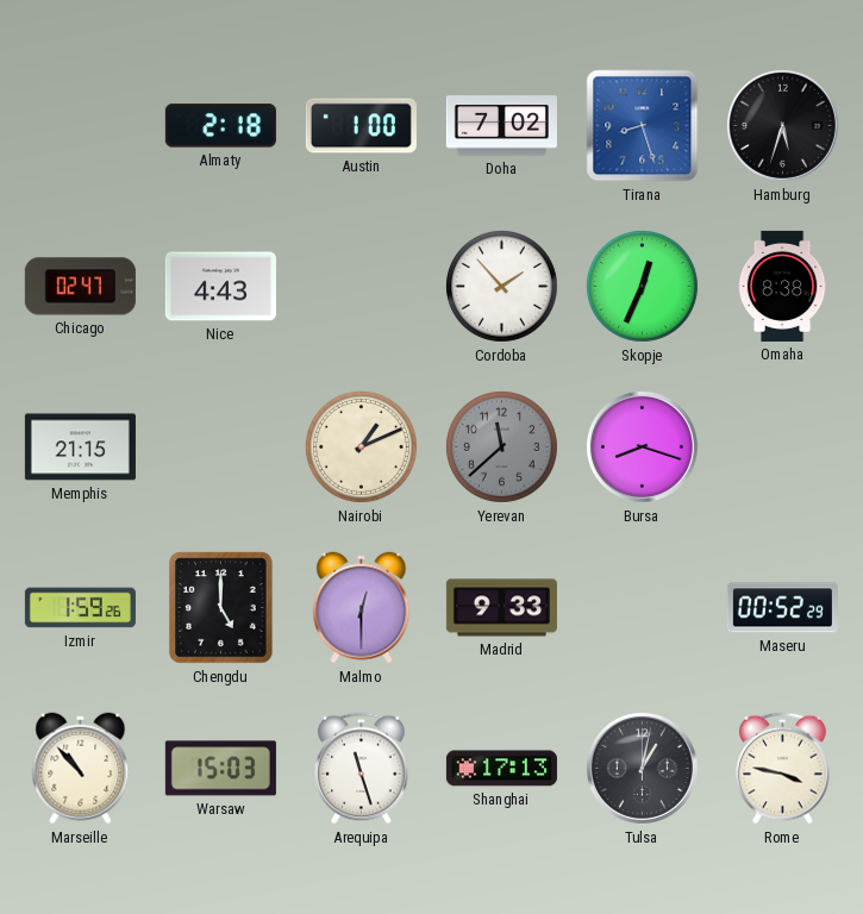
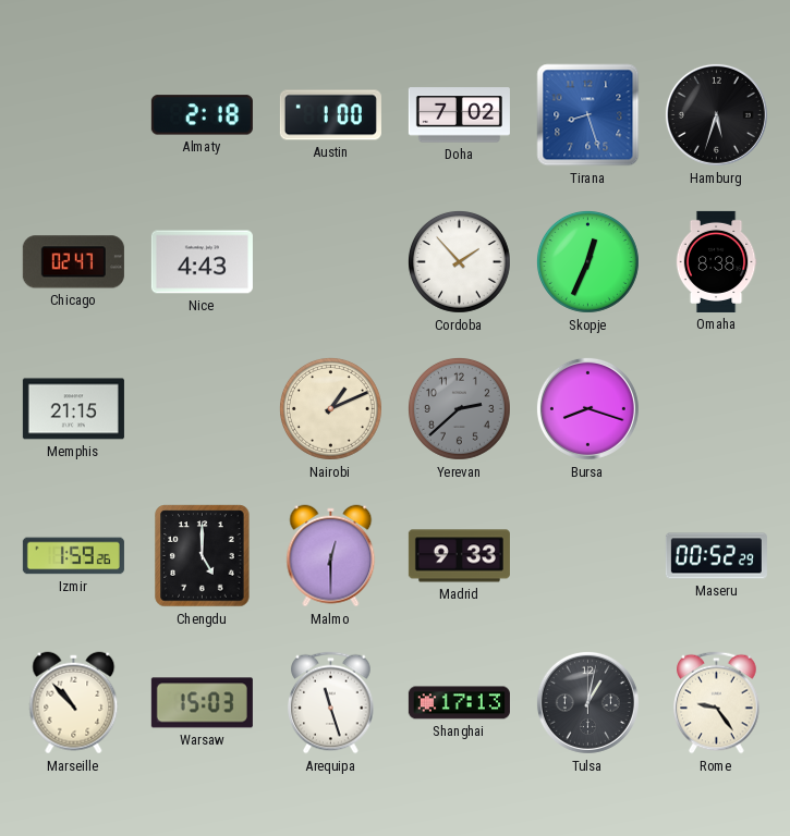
Yerevan: 11:38 -> 2:38
Rome: 3:47 -> 9:24
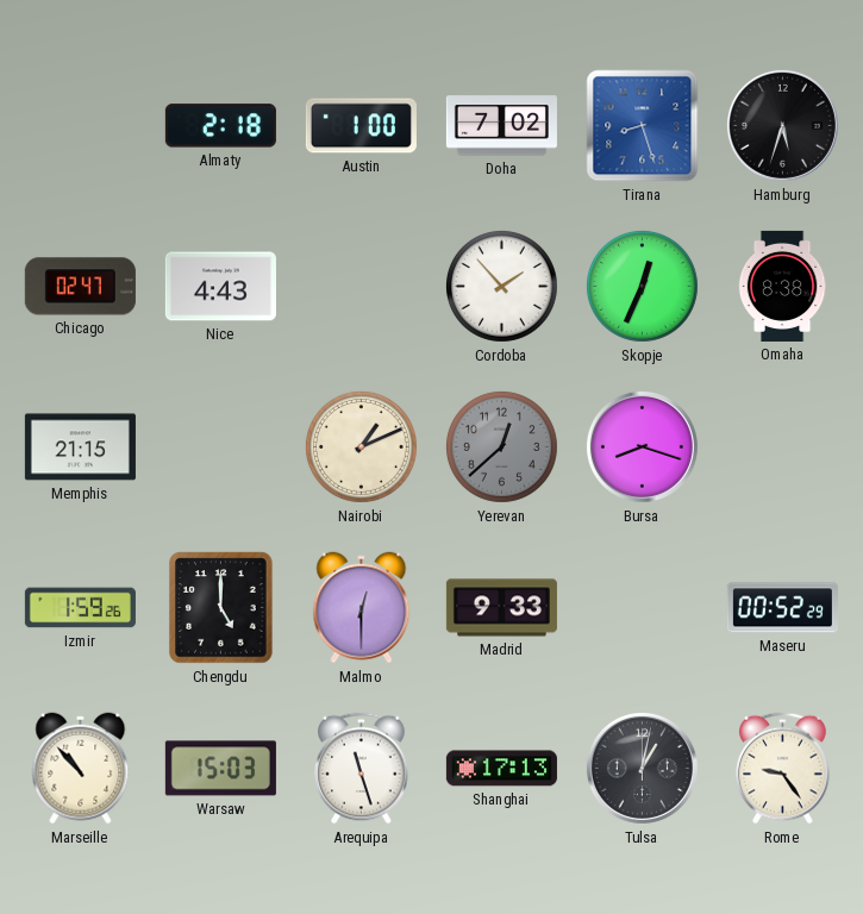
Yerevan: 2:38 -> 12:38
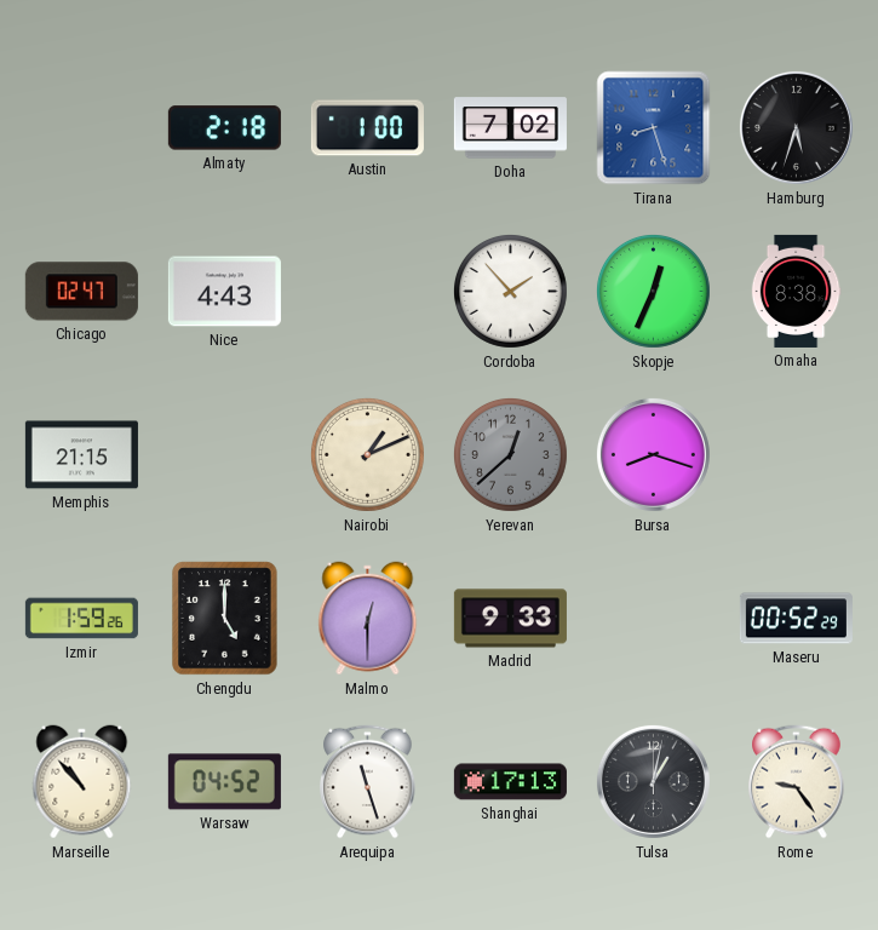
Warsaw: 15:03 -> 04:52
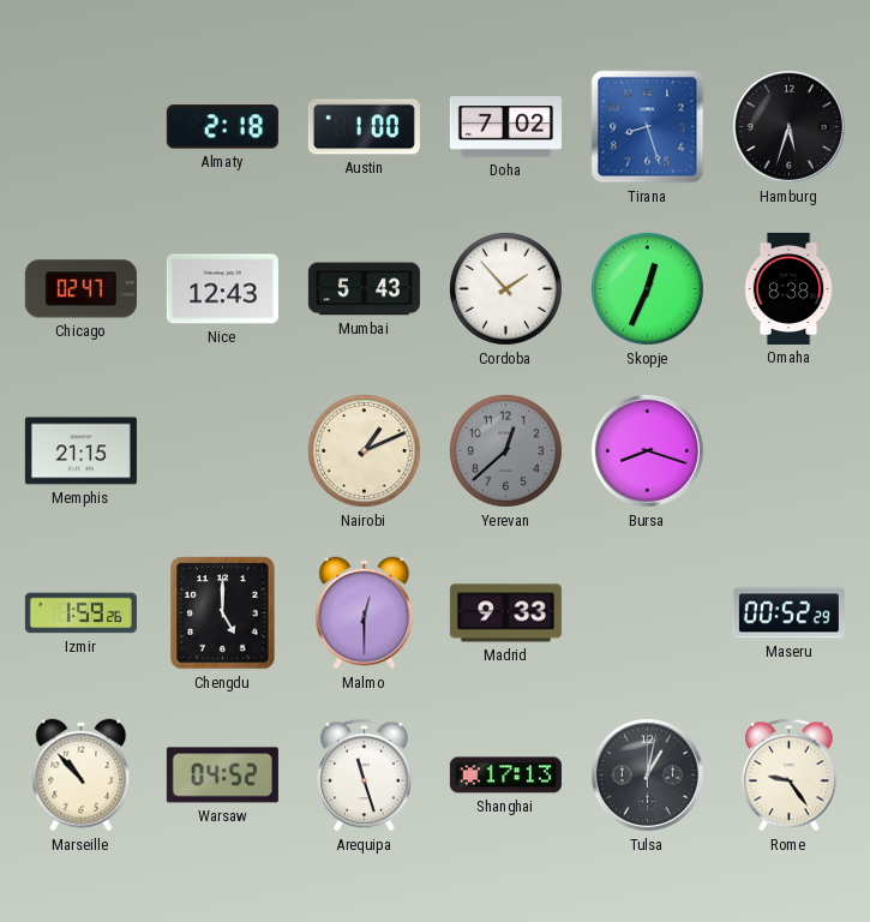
Nice: 4:43 -> 12:43
Mumbai: none -> 5:43
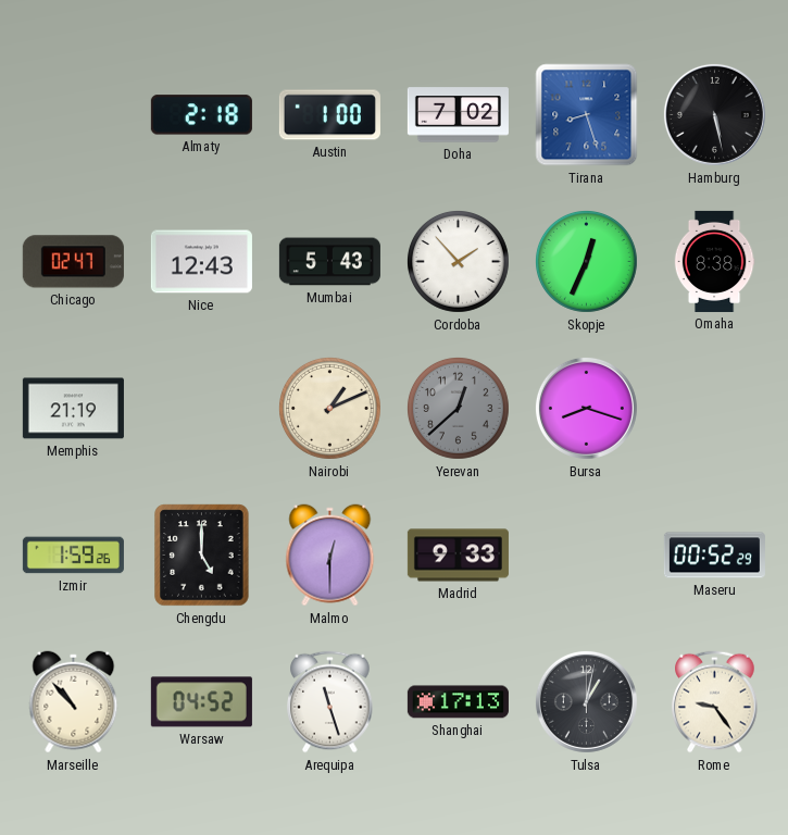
Hamburg: 5:33 -> 5:28
Memphis: 21:15 -> 21:19
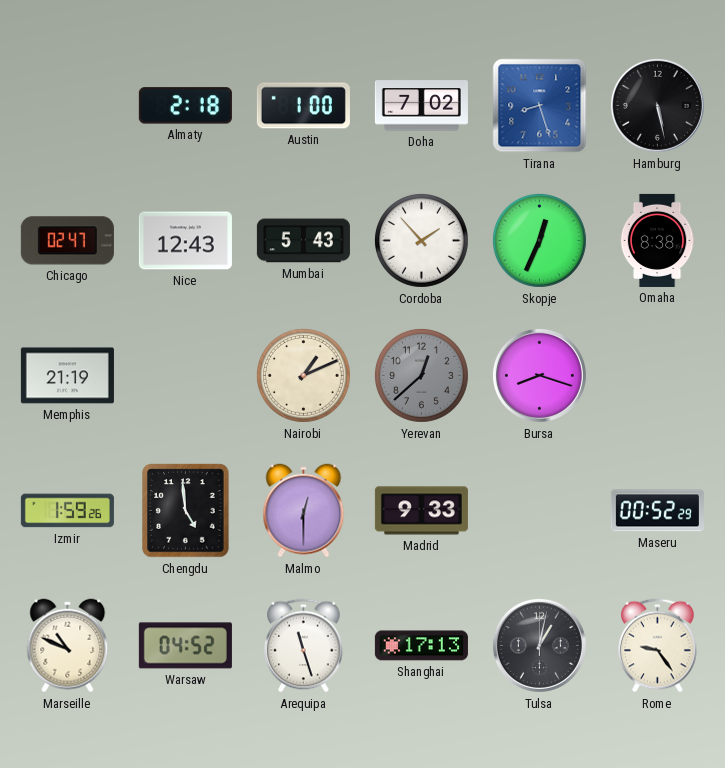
Chengdu: 5:00 -> 4:59
Marseille: 10:53 -> 10:49
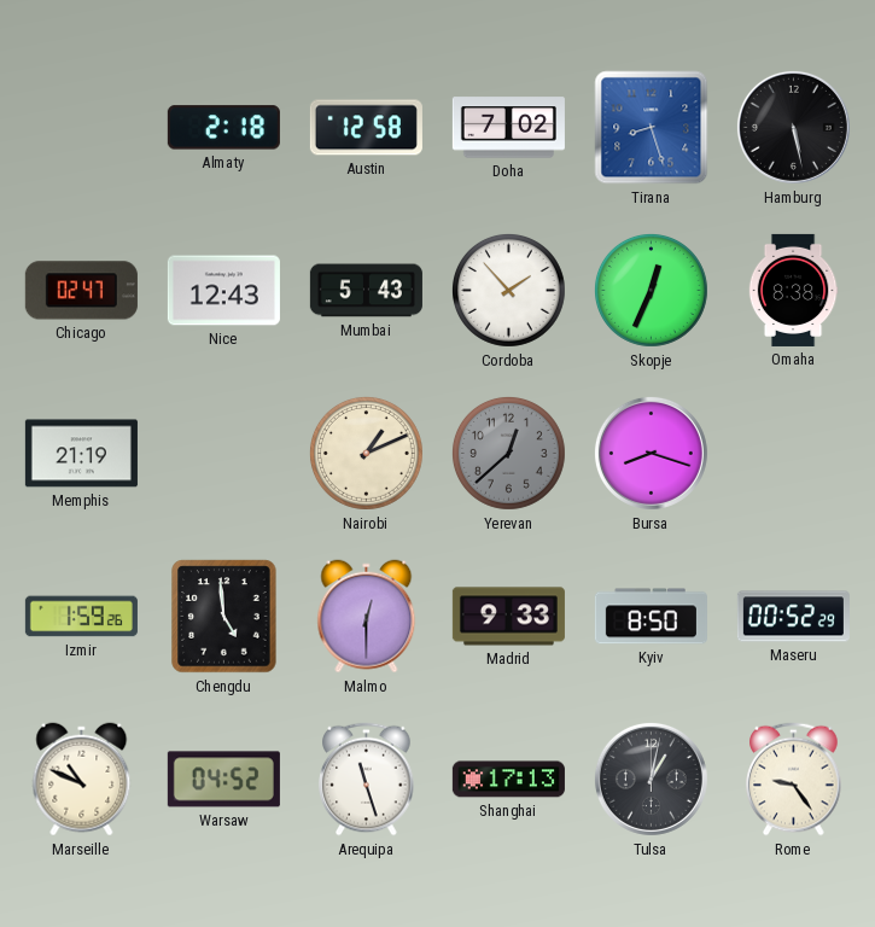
Austin: 1:00 -> 12:58
Kyiv: none -> 8:50
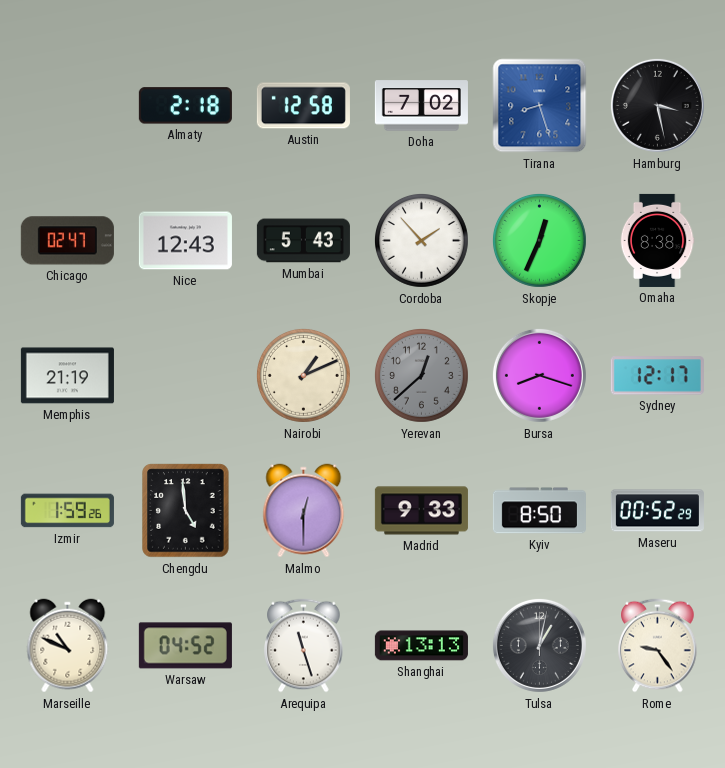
Hamburg: 5:28 -> 3:28
Sydney: none -> 12:17
Shanghai: 17:13 -> 13:13
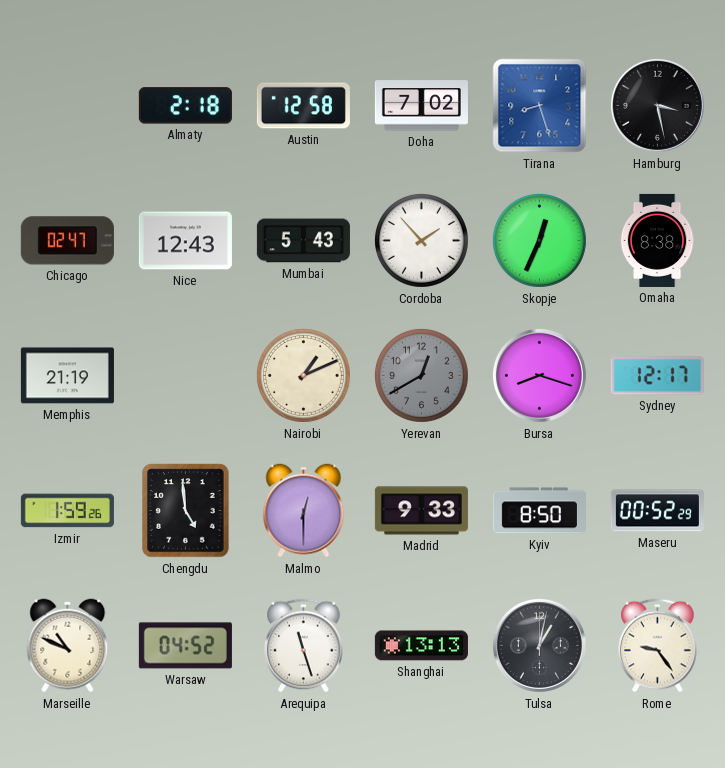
Yerevan: 12:38 -> 12:40
